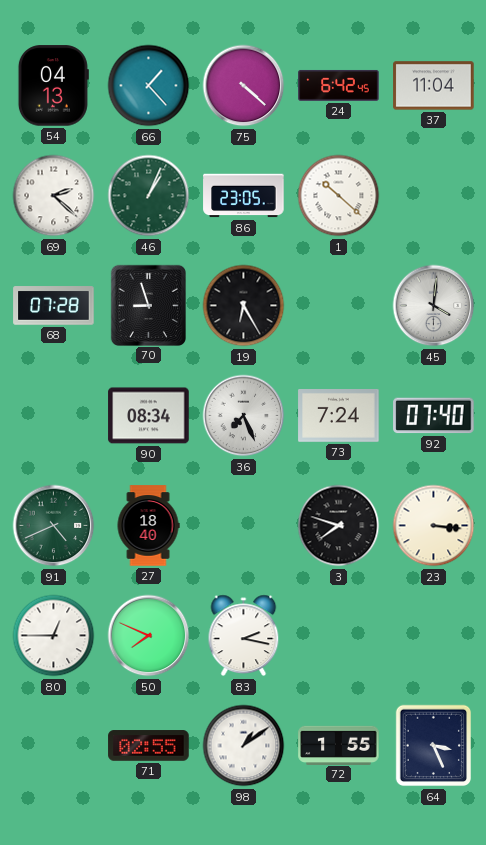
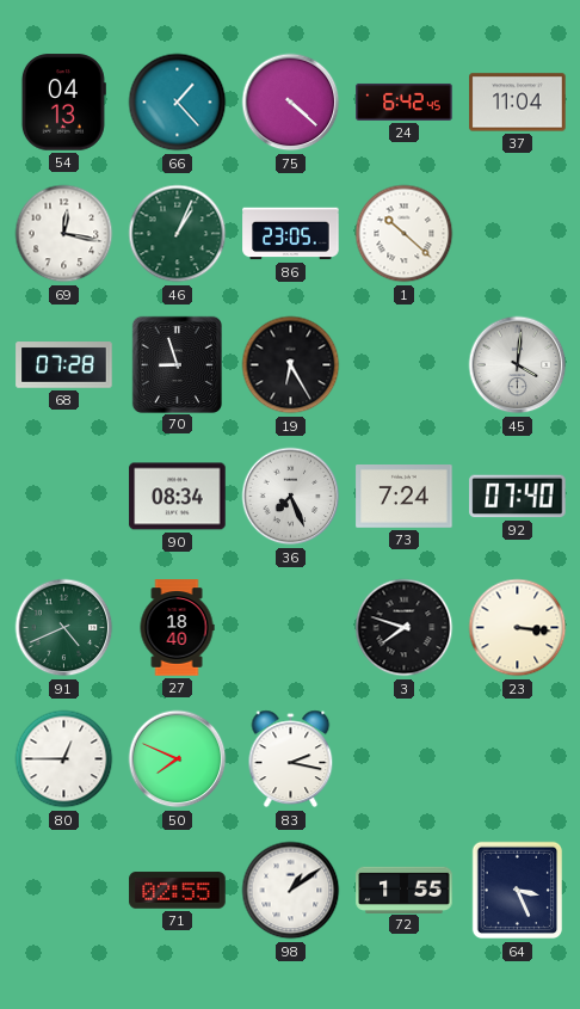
69: 2:22 -> 12:17
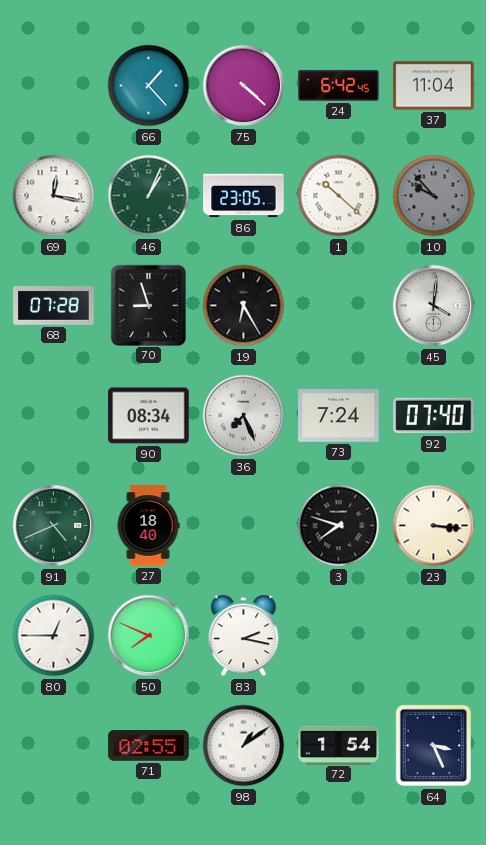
54: 04:13 -> none
10: none -> 9:53
72: 1:55 -> 1:54
